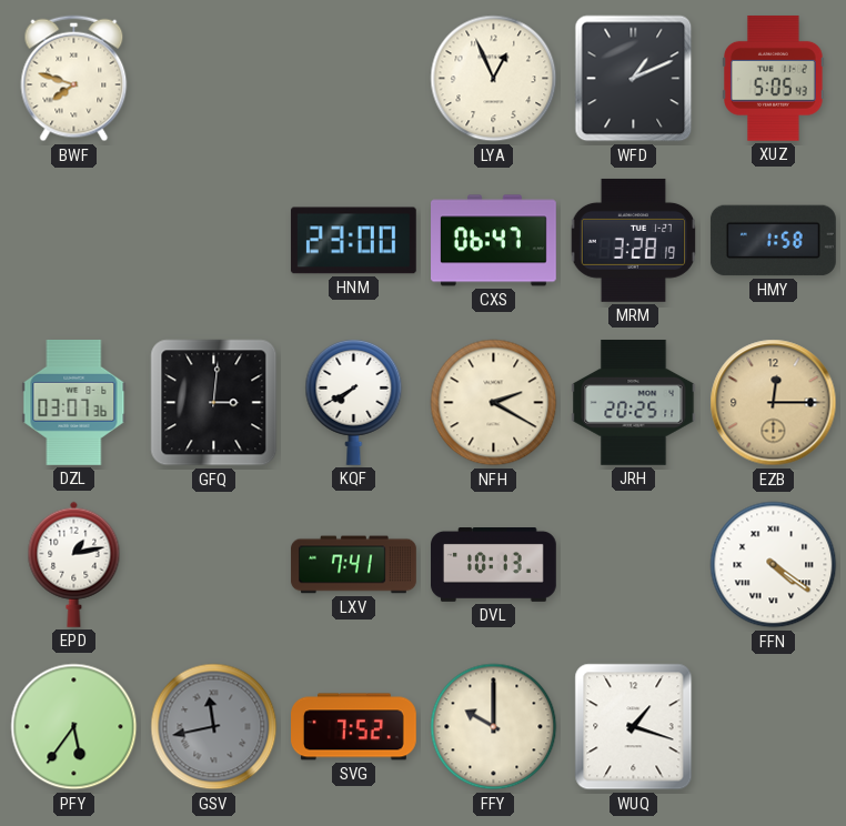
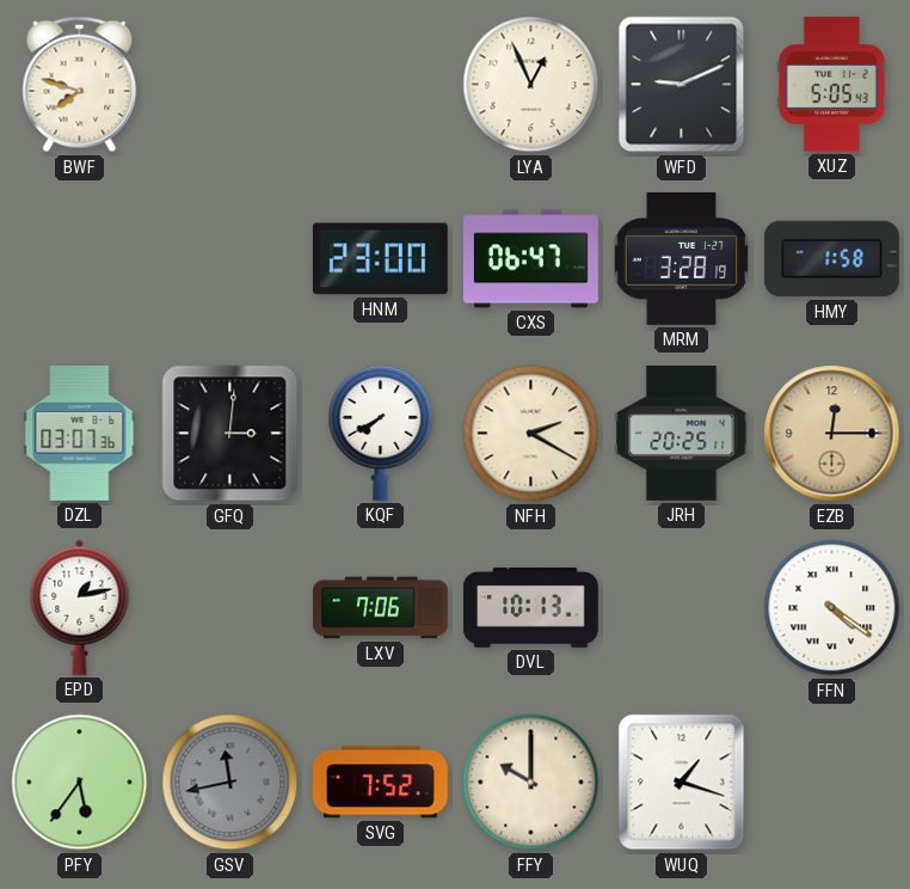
WFD: 1:11 -> 9:11
LXV: 7:41 -> 7:06
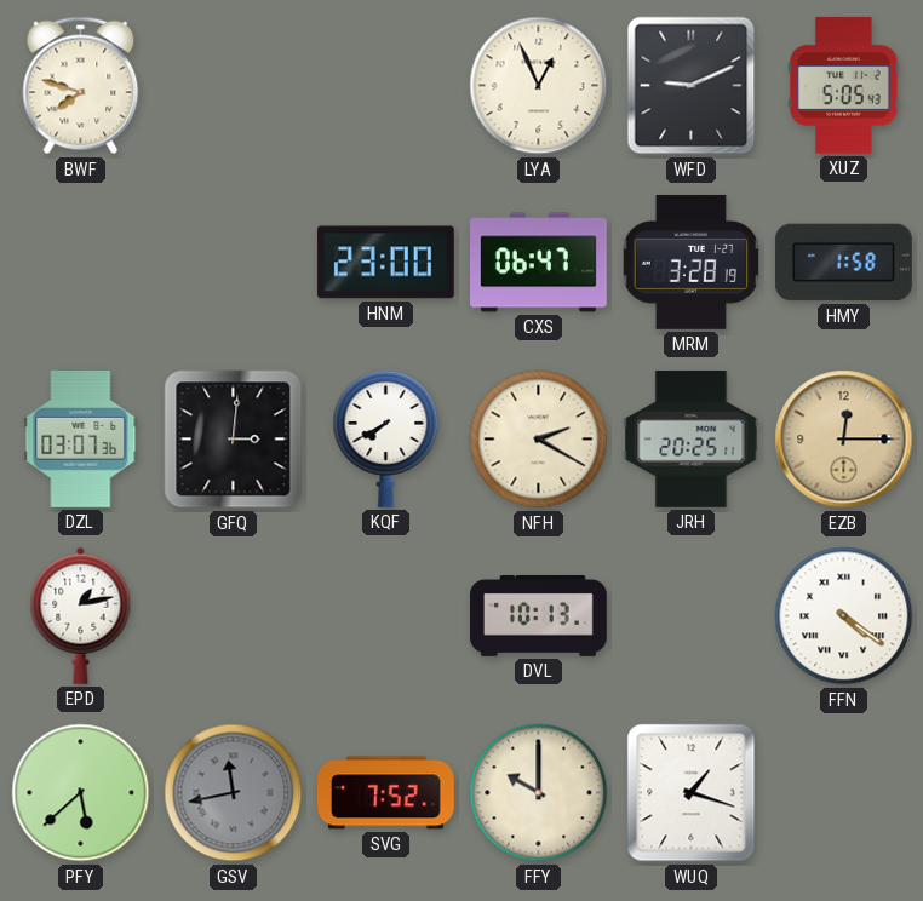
LXV: 7:06 -> none
PFY: 5:36 -> 5:38
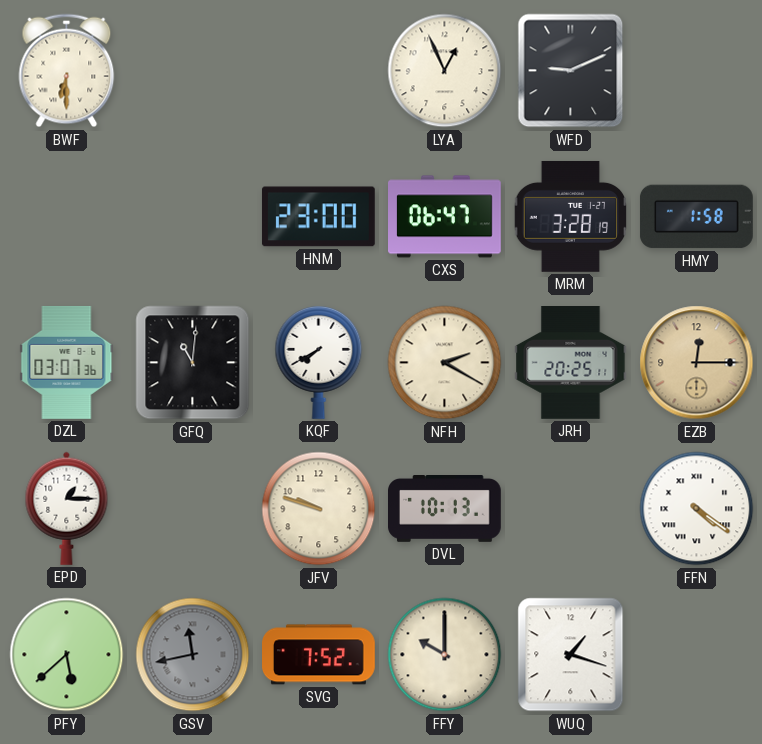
BWF: 7:48 -> 6:30
XUZ: 5:05 -> none
GFQ: 3:01 -> 11:01
EPD: 1:13 -> 1:15
JFV: none -> 9:48
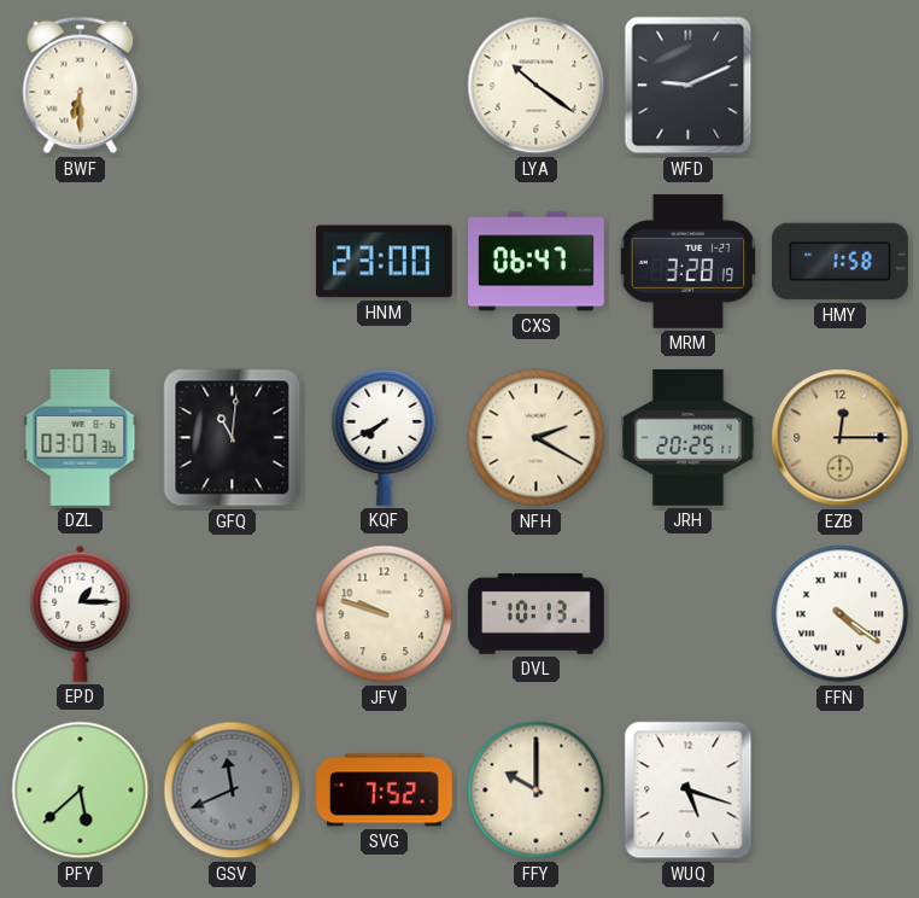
LYA: 12:56 -> 10:21
GSV: 11:43 -> 11:41
WUQ: 1:18 -> 5:18
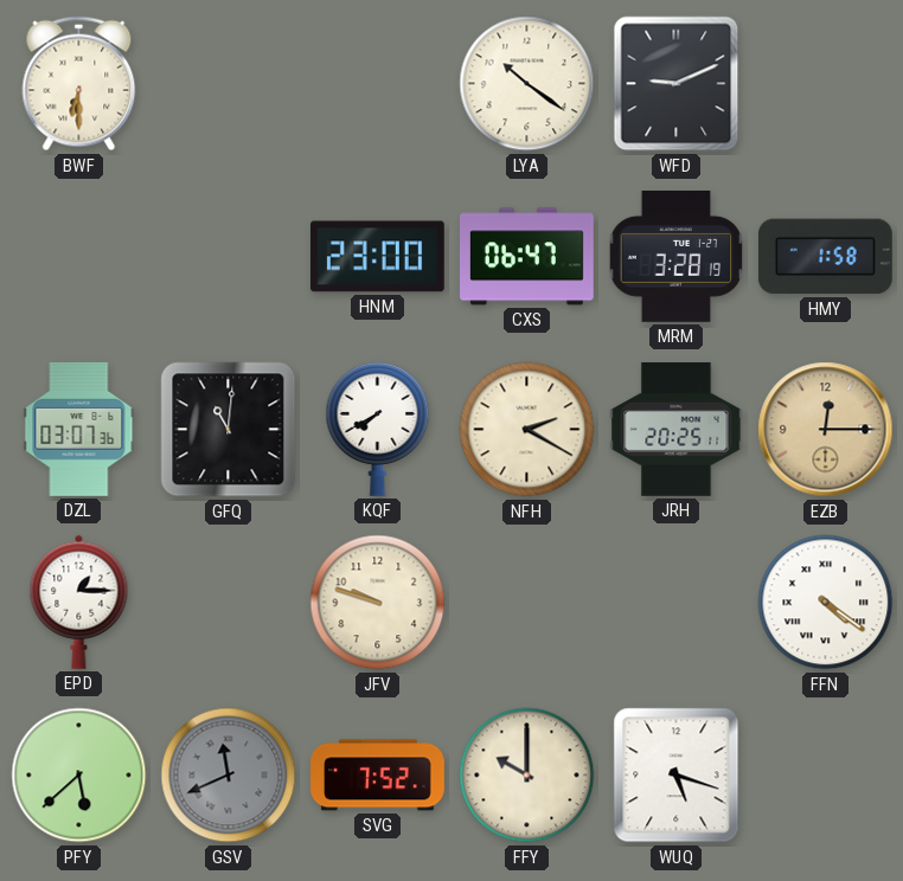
DVL: 10:13 -> none
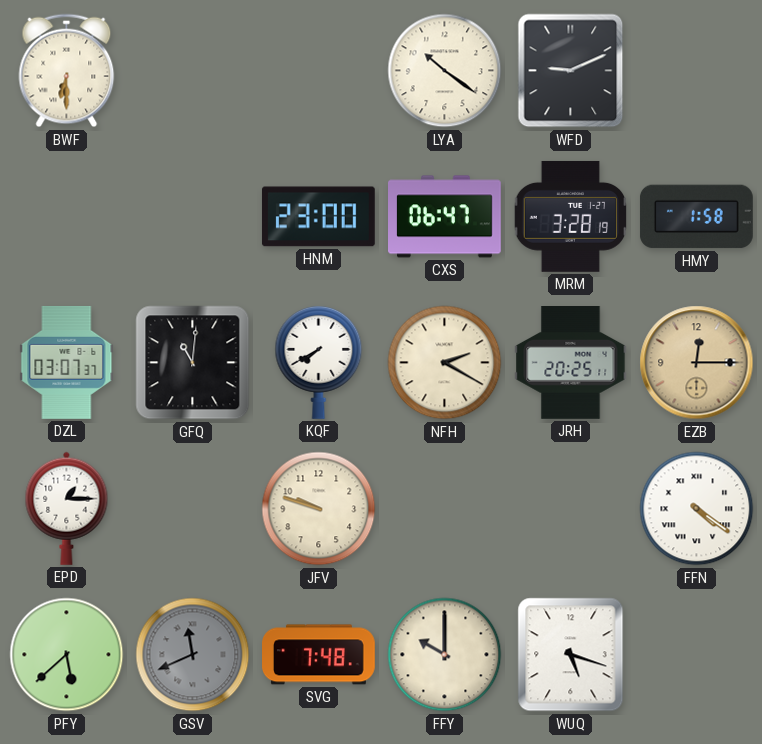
DZL: 03:07:36 -> 03:07:37
SVG: 7:52 -> 7:48
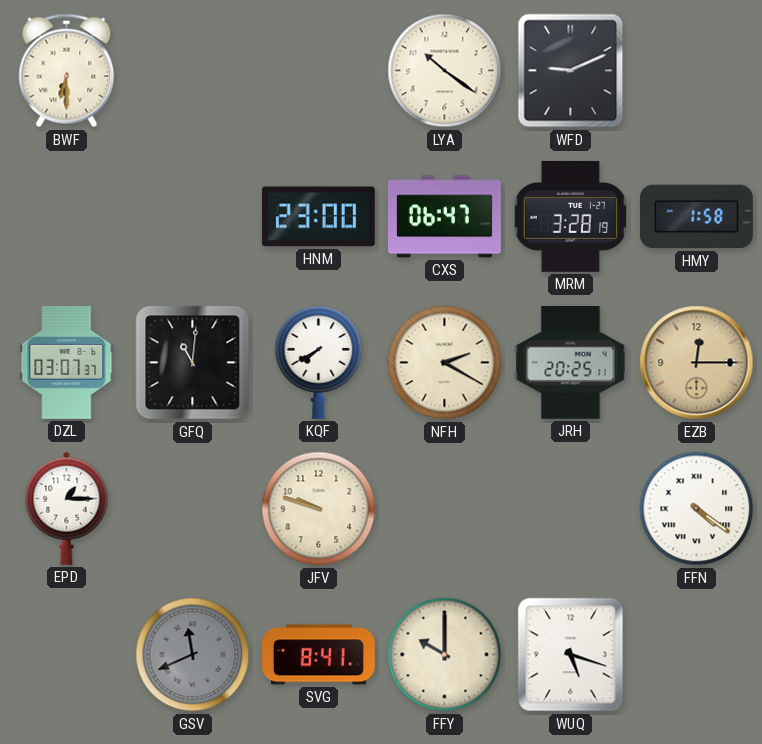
PFY: 5:38 -> none
SVG: 7:48 -> 8:41
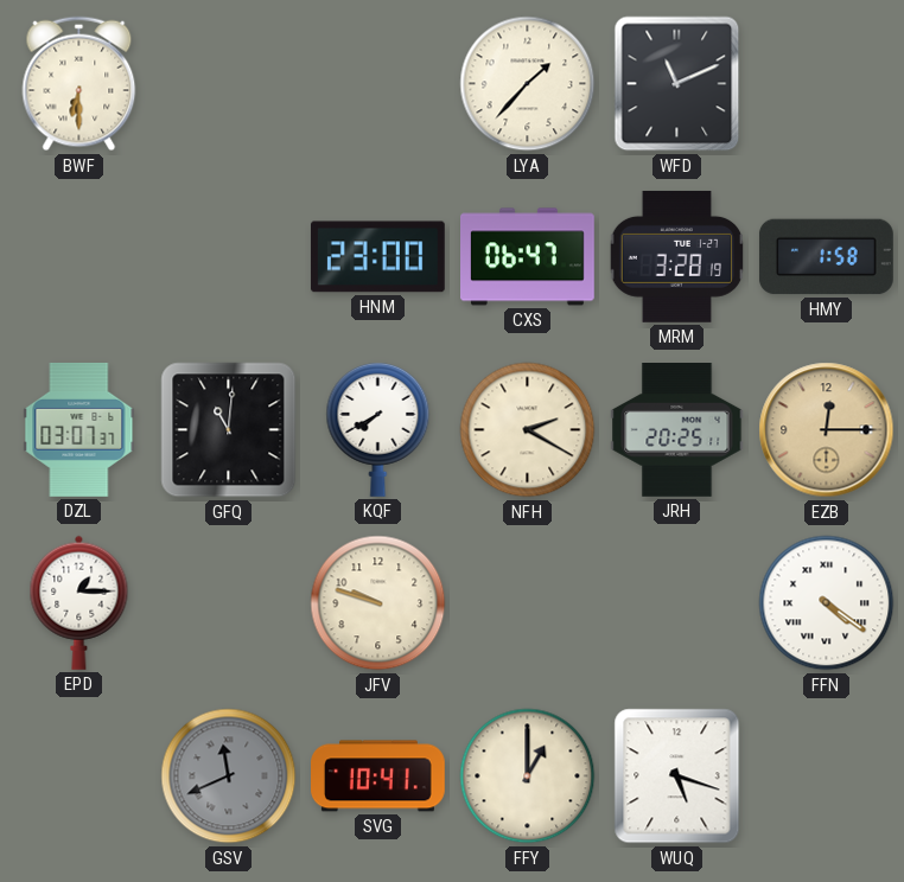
LYA: 10:21 -> 1:37
WFD: 9:11 -> 11:11
SVG: 8:41 -> 10:41
FFY: 10:00 -> 1:00
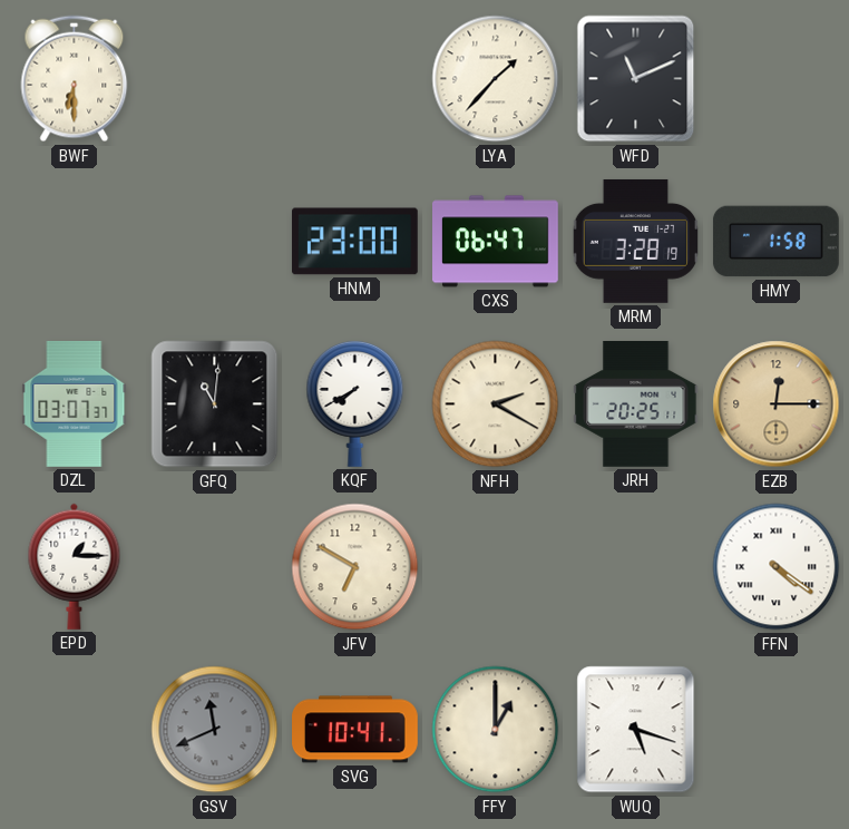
JFV: 9:48 -> 6:50
